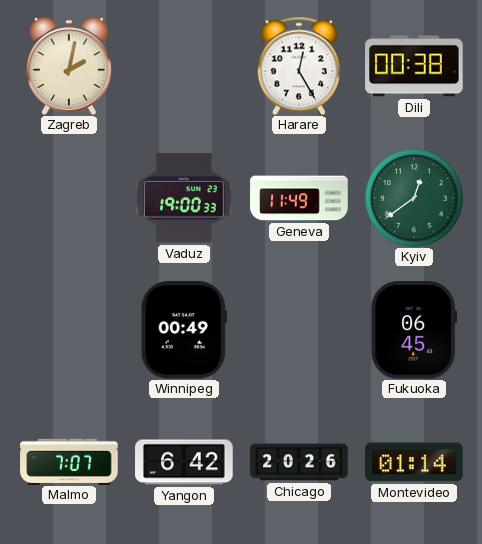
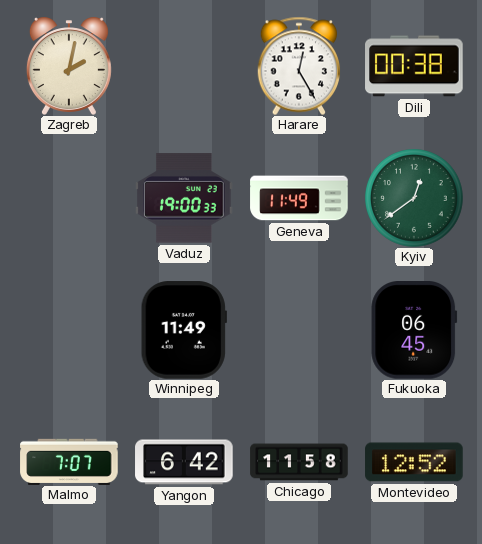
Winnipeg: 00:49 -> 11:49
Chicago: 20:26 -> 11:58
Montevideo: 01:14 -> 12:52
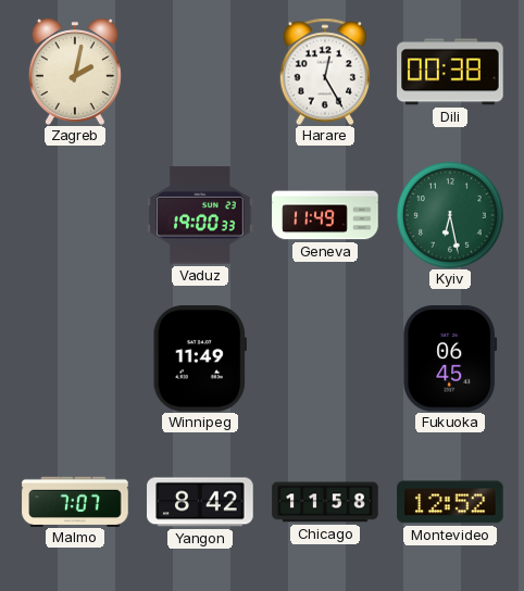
Kyiv: 12:39 -> 6:28
Yangon: 6:42 -> 8:42
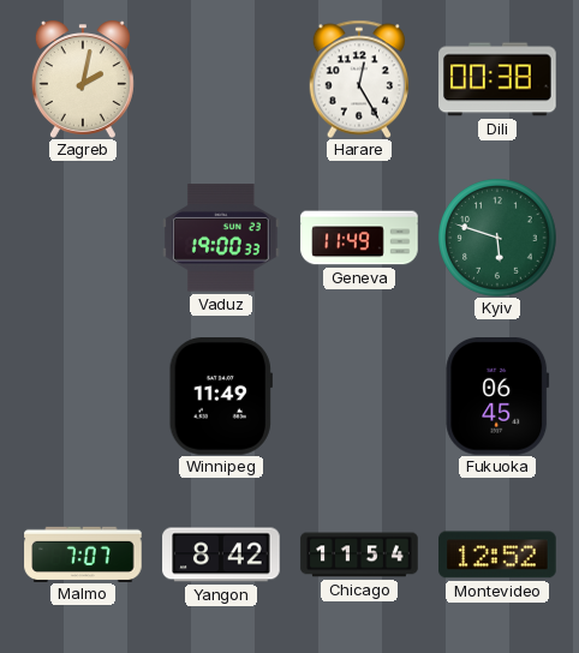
Kyiv: 6:28 -> 5:48
Chicago: 11:58 -> 11:54
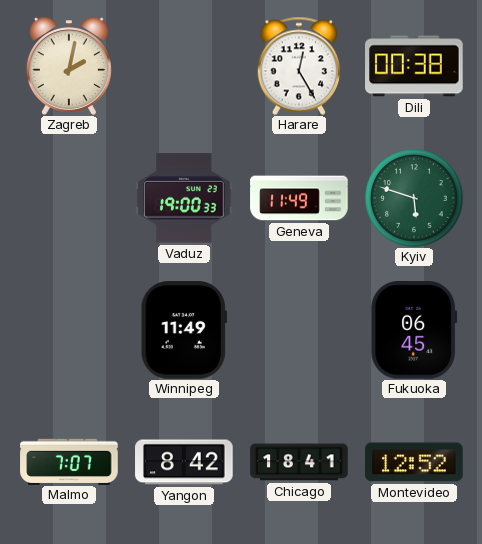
Chicago: 11:54 -> 18:41
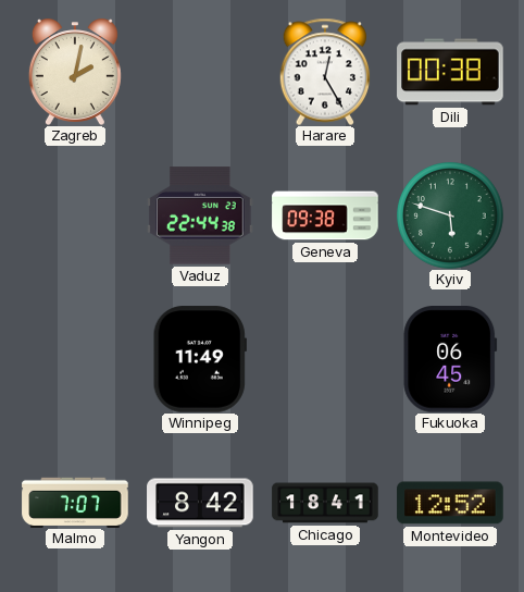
Vaduz: 19:00 -> 22:44
Geneva: 11:49 -> 09:38
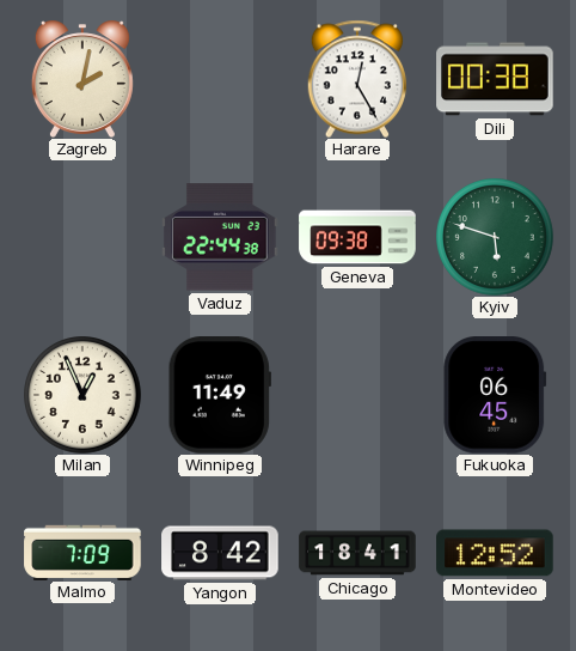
Milan: none -> 12:56
Malmo: 7:07 -> 7:09
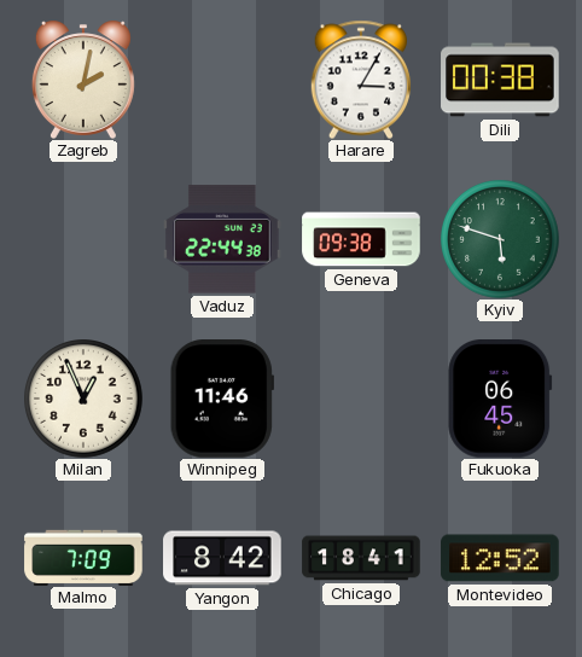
Harare: 12:25 -> 3:05
Winnipeg: 11:49 -> 11:46
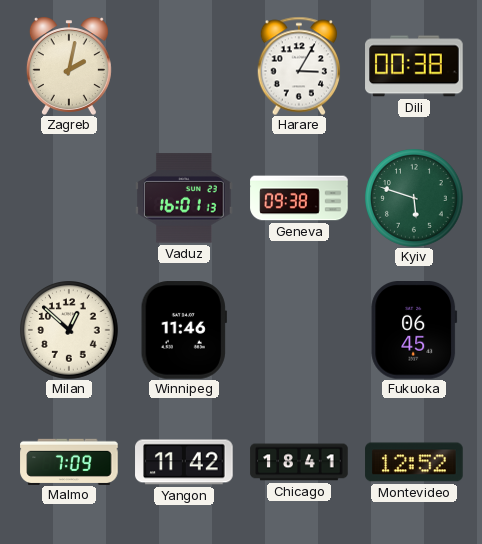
Vaduz: 22:44 -> 16:01
Milan: 12:56 -> 12:52
Yangon: 8:42 -> 11:42
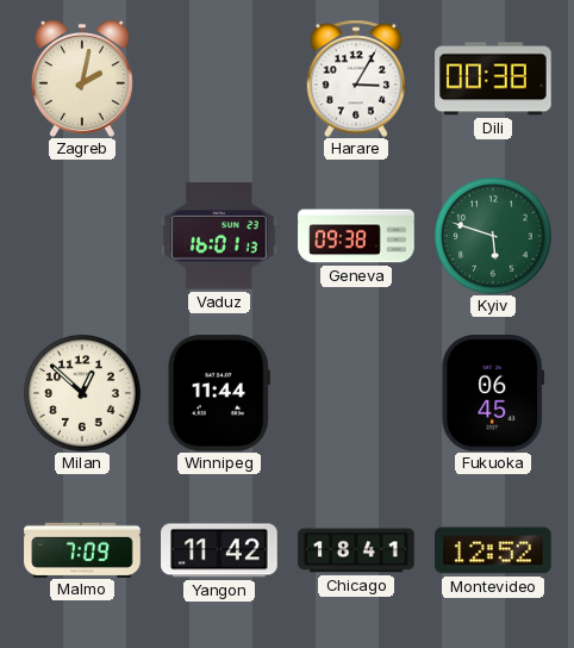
Winnipeg: 11:46 -> 11:44
